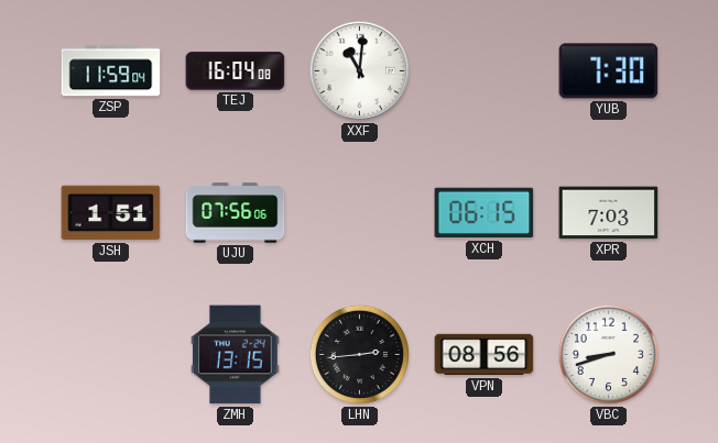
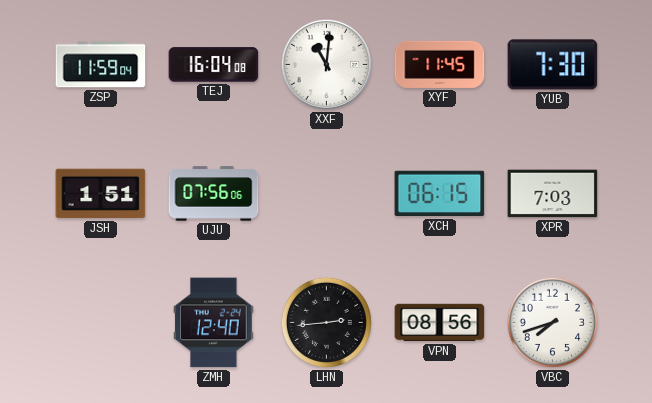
XYF: none -> 11:45
ZMH: 13:15 -> 12:40
VBC: 8:42 -> 7:42
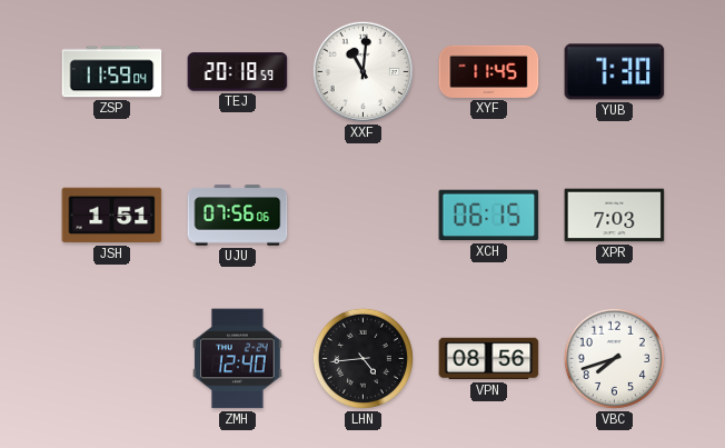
TEJ: 16:04 -> 20:18
LHN: 2:44 -> 4:44
